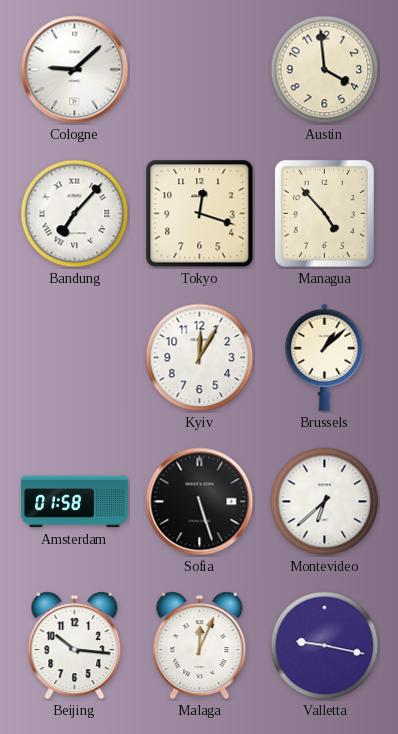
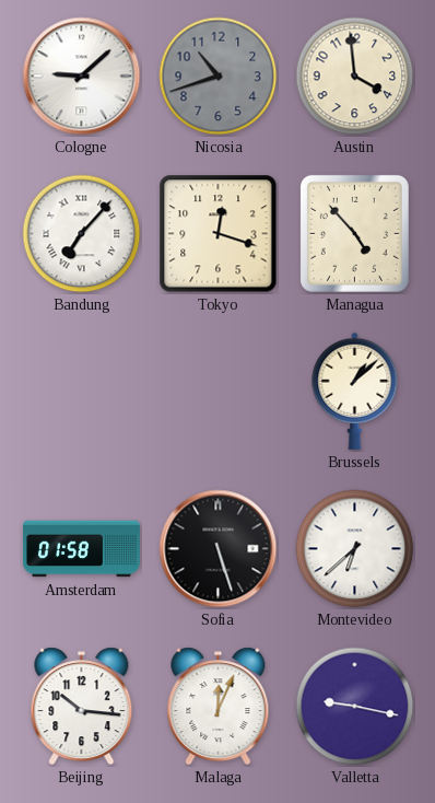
Nicosia: none -> 10:42
Kyiv: 12:05 -> none
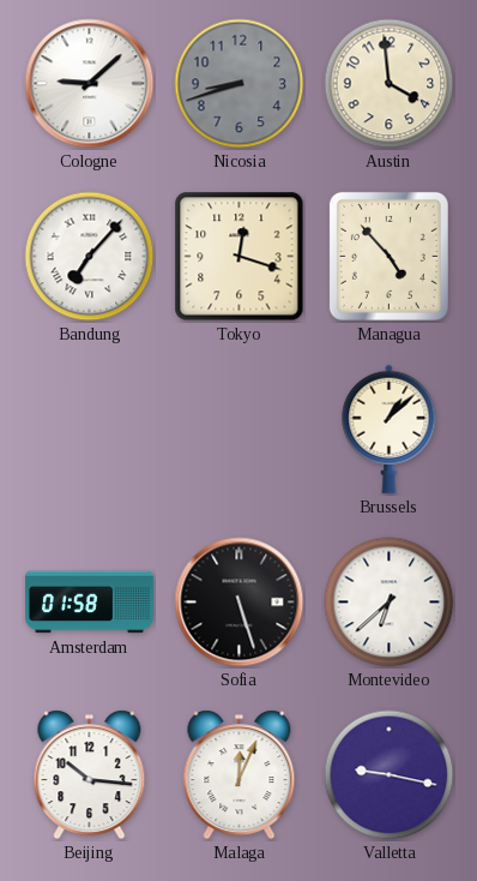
Nicosia: 10:42 -> 8:42
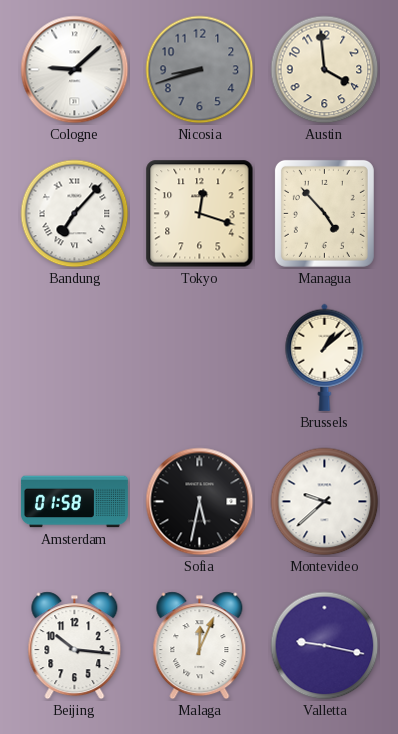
Sofia: 5:27 -> 5:32
Montevideo: 6:38 -> 9:38
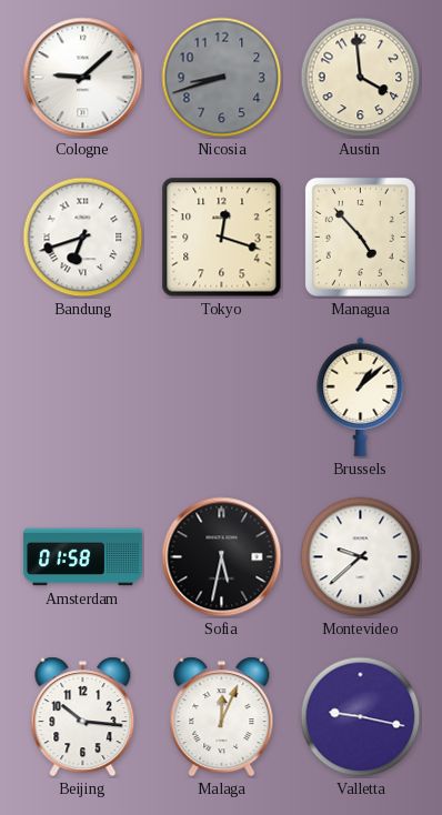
Bandung: 7:07 -> 6:42
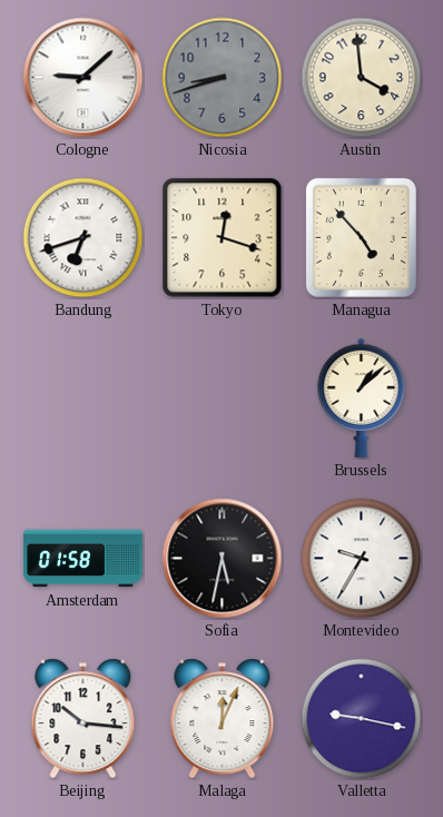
Montevideo: 9:38 -> 9:35
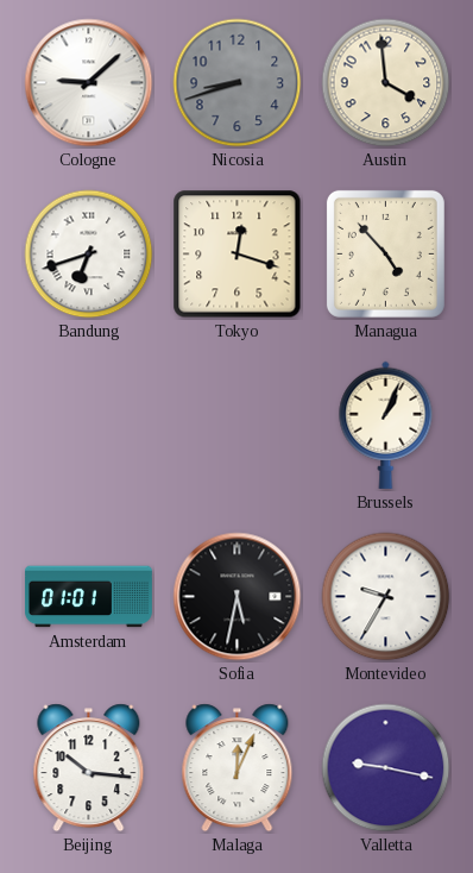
Brussels: 1:08 -> 1:04
Amsterdam: 01:58 -> 01:01
